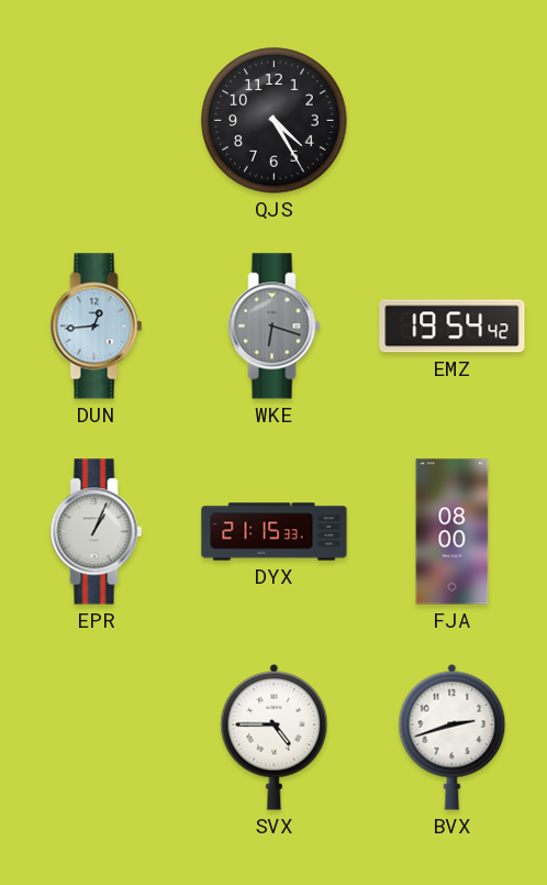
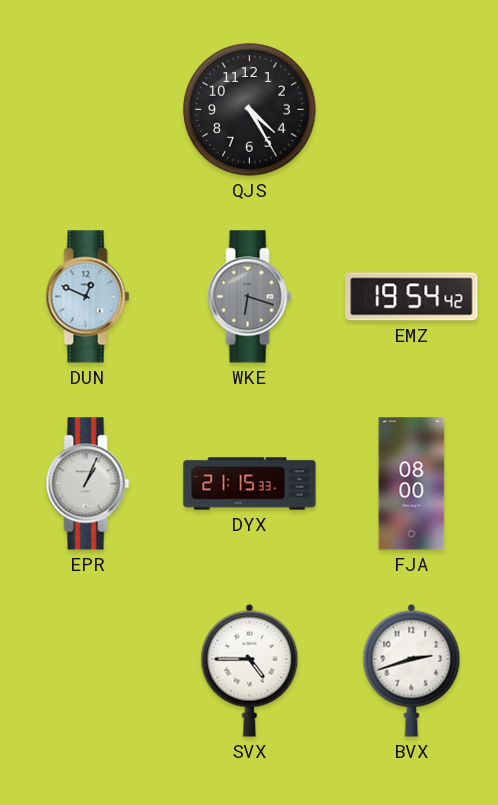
DUN: 12:44 -> 12:49
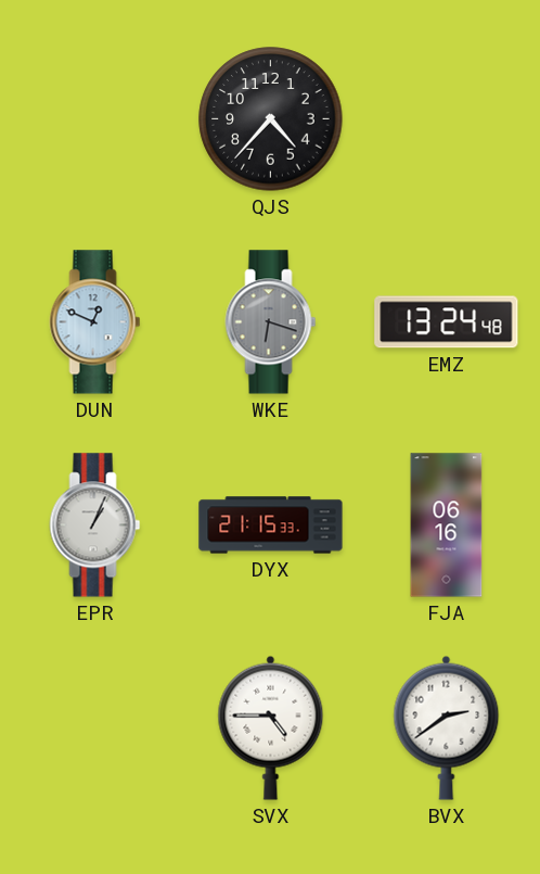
QJS: 4:25 -> 4:37
EMZ: 19:54 -> 13:24
FJA: 08:00 -> 06:16
BVX: 2:42 -> 2:39
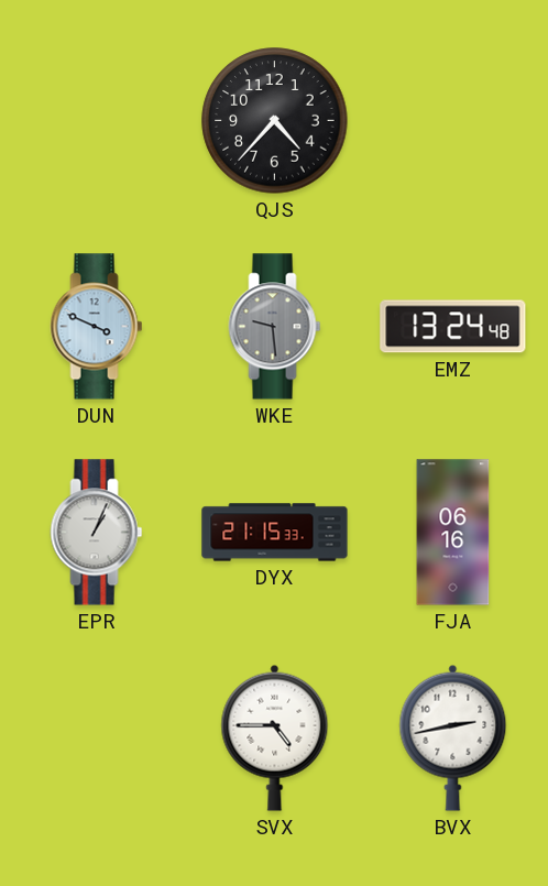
DUN: 12:49 -> 3:49
WKE: 6:18 -> 9:29
BVX: 2:39 -> 2:43
